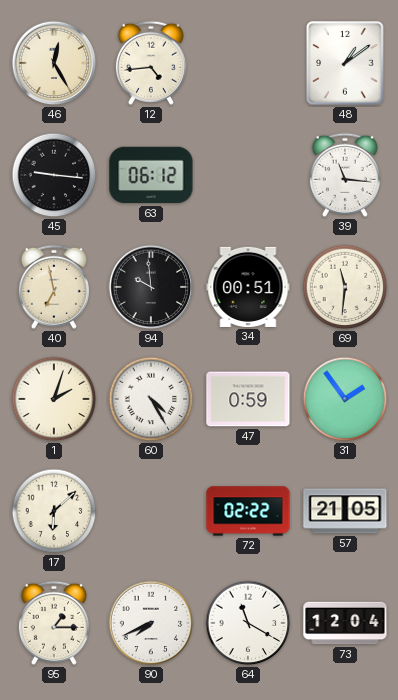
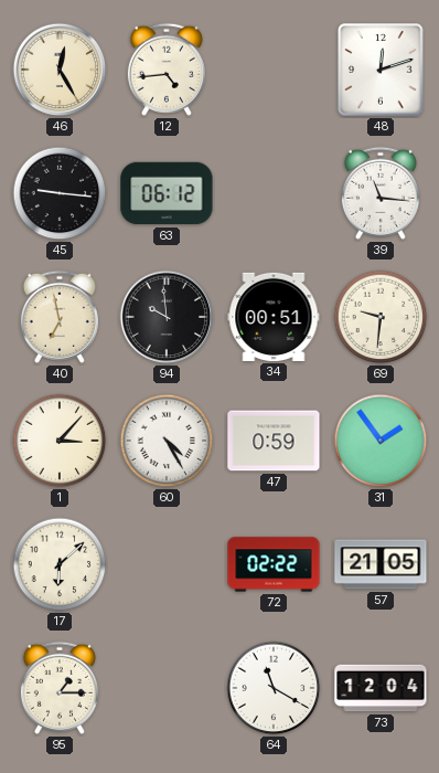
48: 1:09 -> 12:12
69: 11:31 -> 9:31
1: 2:03 -> 3:07
90: 7:41 -> none
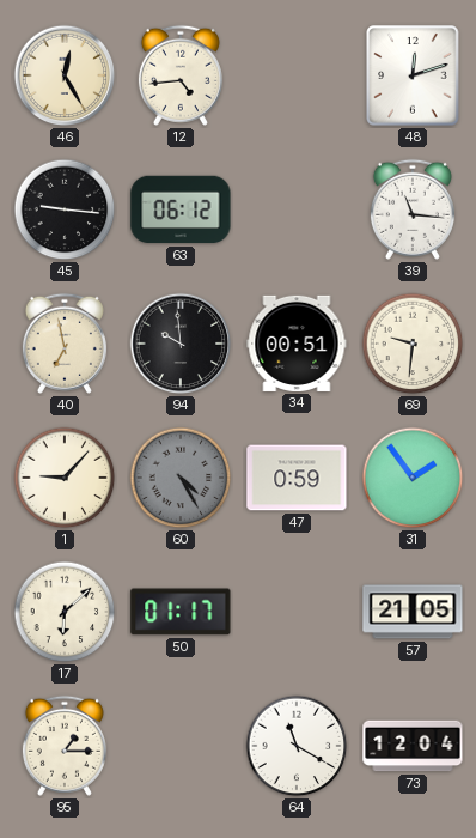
1: 3:07 -> 9:07
60 dial: white -> grey
50: none -> 01:17
72: 02:22 -> none
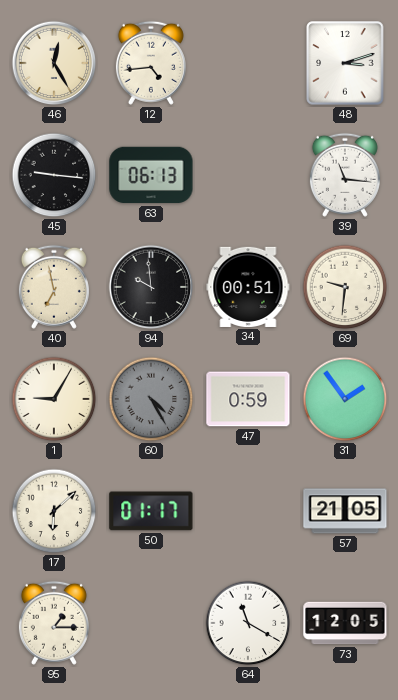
48: 12:12 -> 3:12
63: 06:12 -> 06:13
1: 9:07 -> 9:05
73: 12:04 -> 12:05
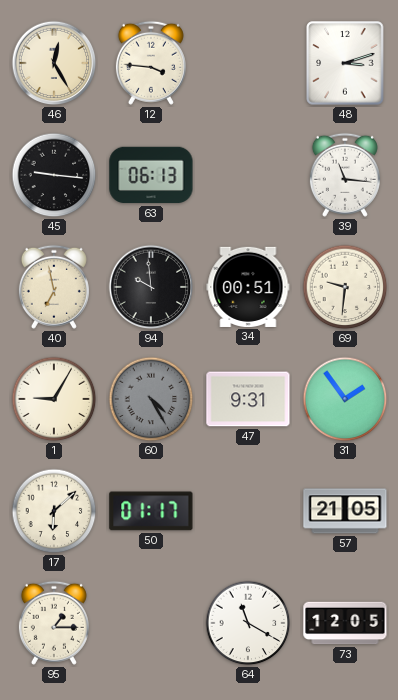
12: 4:44 -> 3:46
47: 0:59 -> 9:31
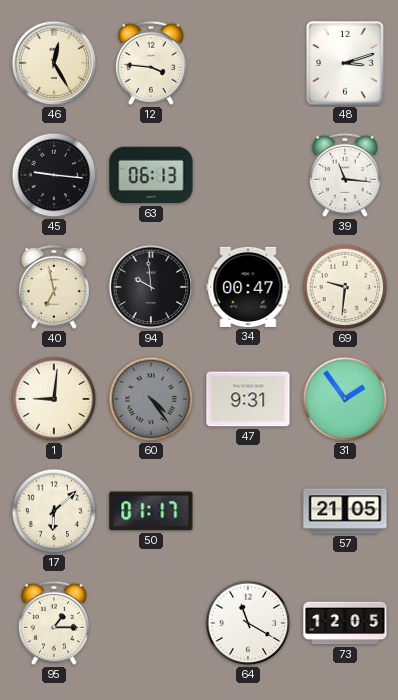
34: 00:51 -> 00:47
1: 9:05 -> 9:01
60: 4:25 -> 4:24
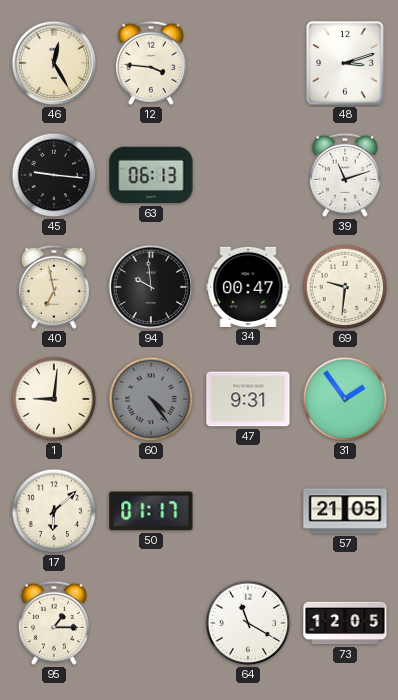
39: 11:16 -> 11:12
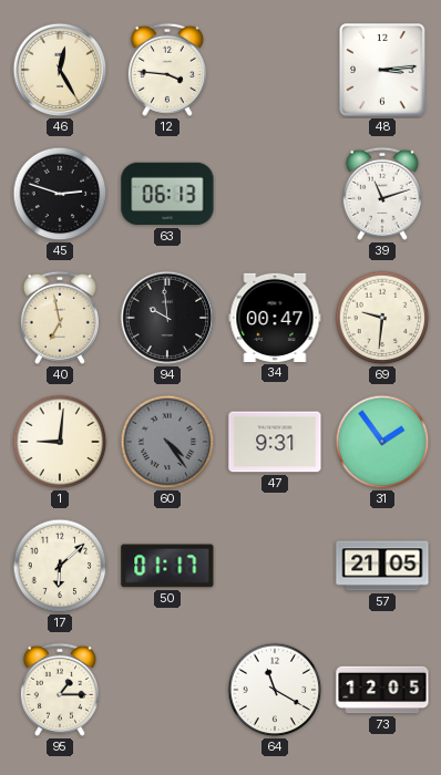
48: 3:12 -> 3:14
45: 9:16 -> 2:48
